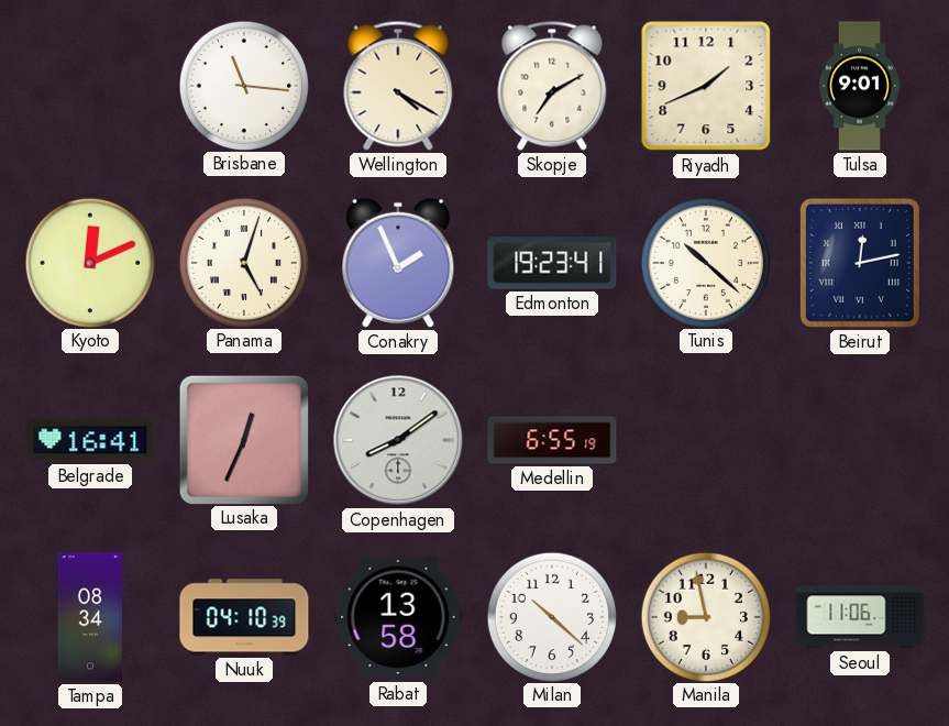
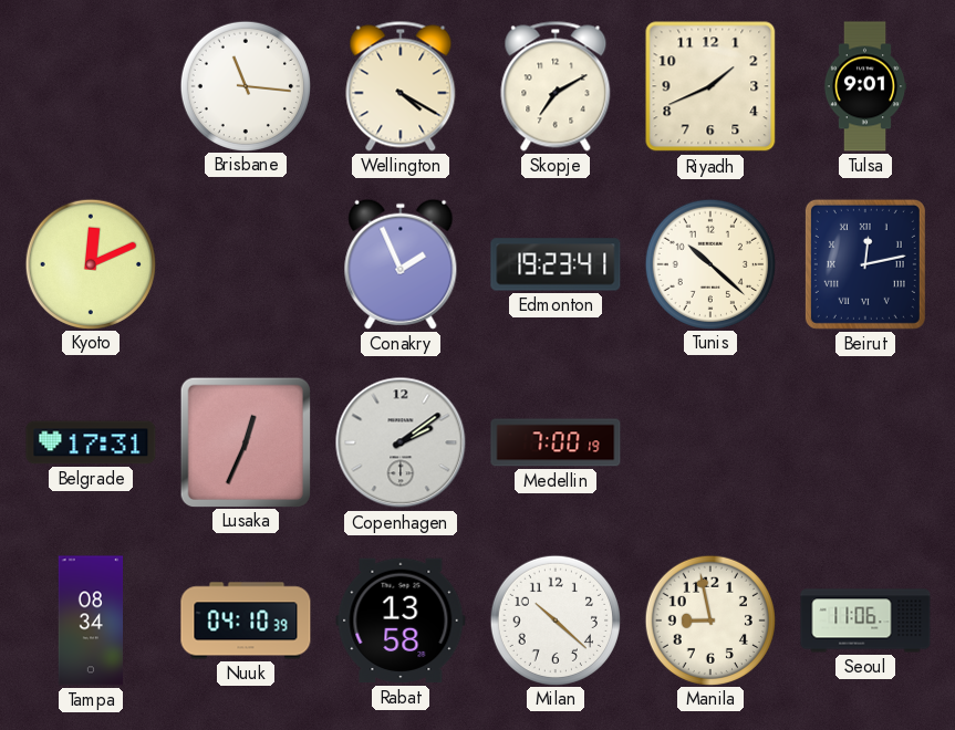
Panama: 5:03 -> none
Belgrade: 16:41 -> 17:31
Copenhagen: 8:09 -> 2:09
Medellin: 6:55 -> 7:00
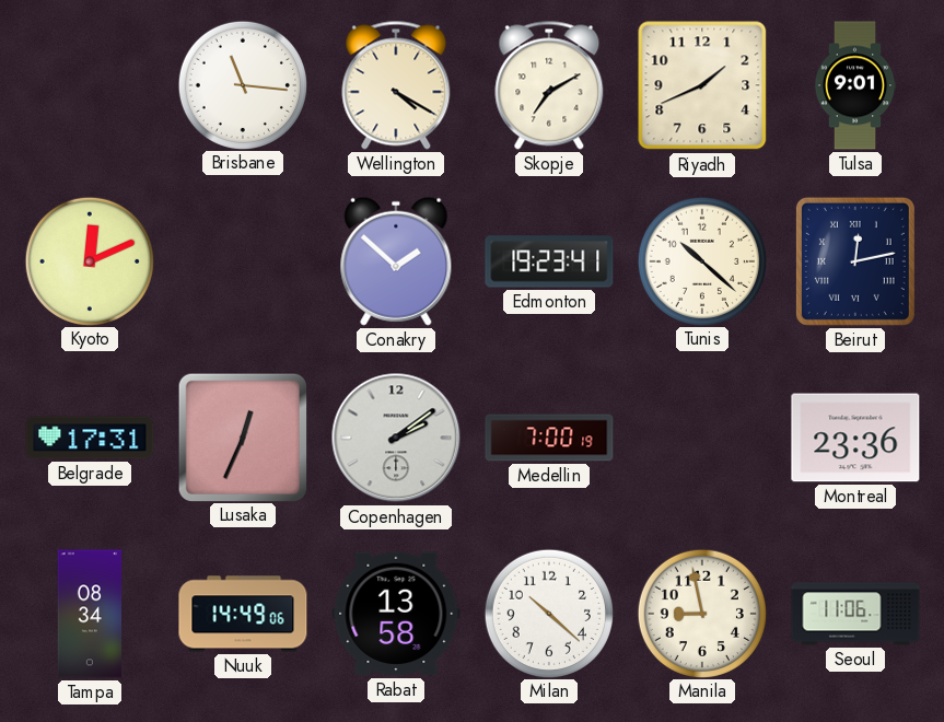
Conakry: 1:56 -> 1:52
Montreal: none -> 23:36
Nuuk: 04:10 -> 14:49
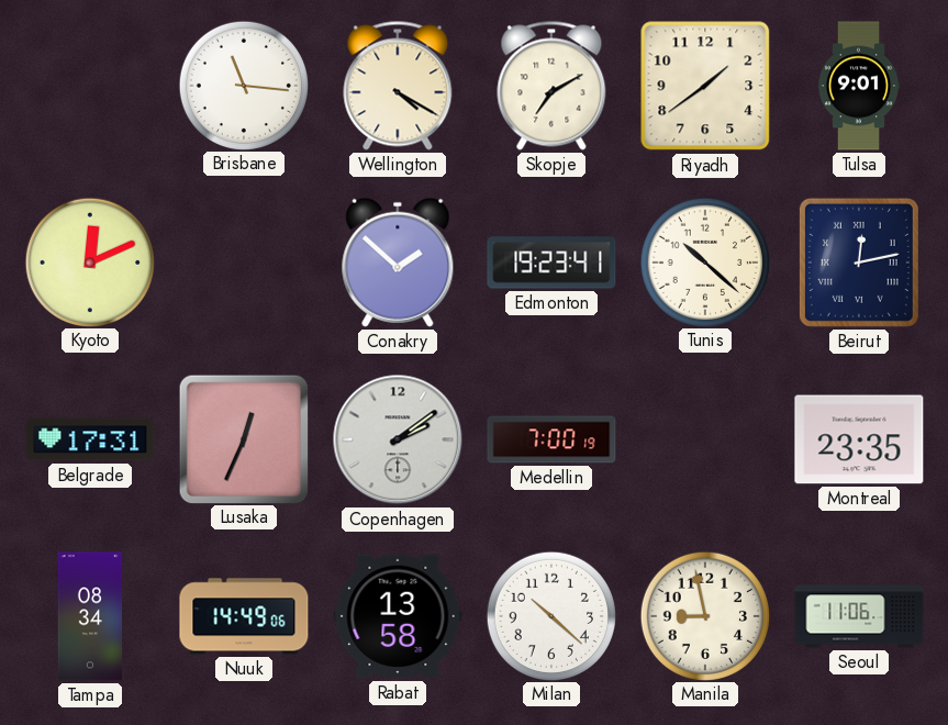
Riyadh: 1:41 -> 1:39
Montreal: 23:36 -> 23:35
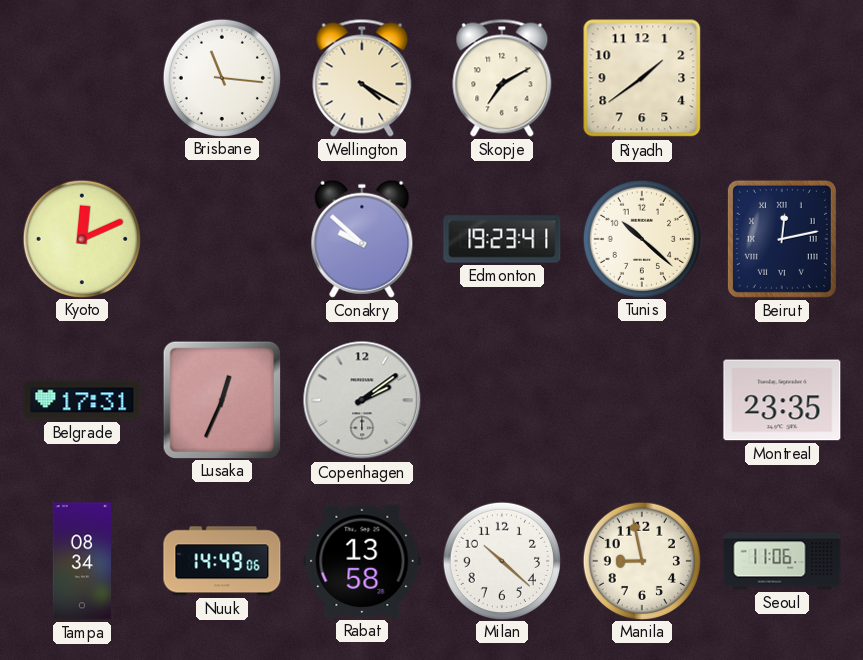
Tulsa: 9:01 -> none
Conakry: 1:52 -> 9:52
Medellin: 7:00 -> none
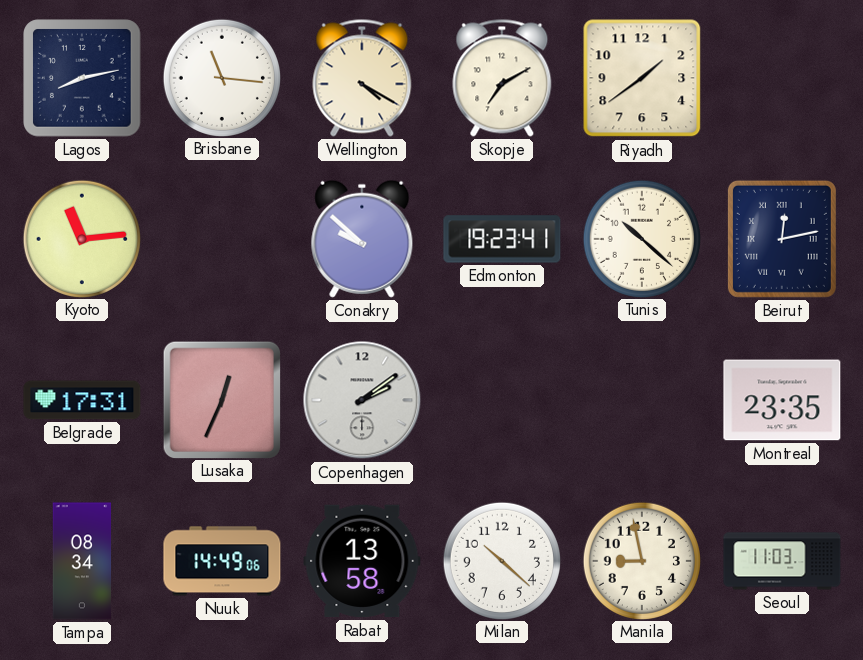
Lagos: none -> 8:13
Kyoto: 12:11 -> 11:14
Seoul: 11:06 -> 11:03
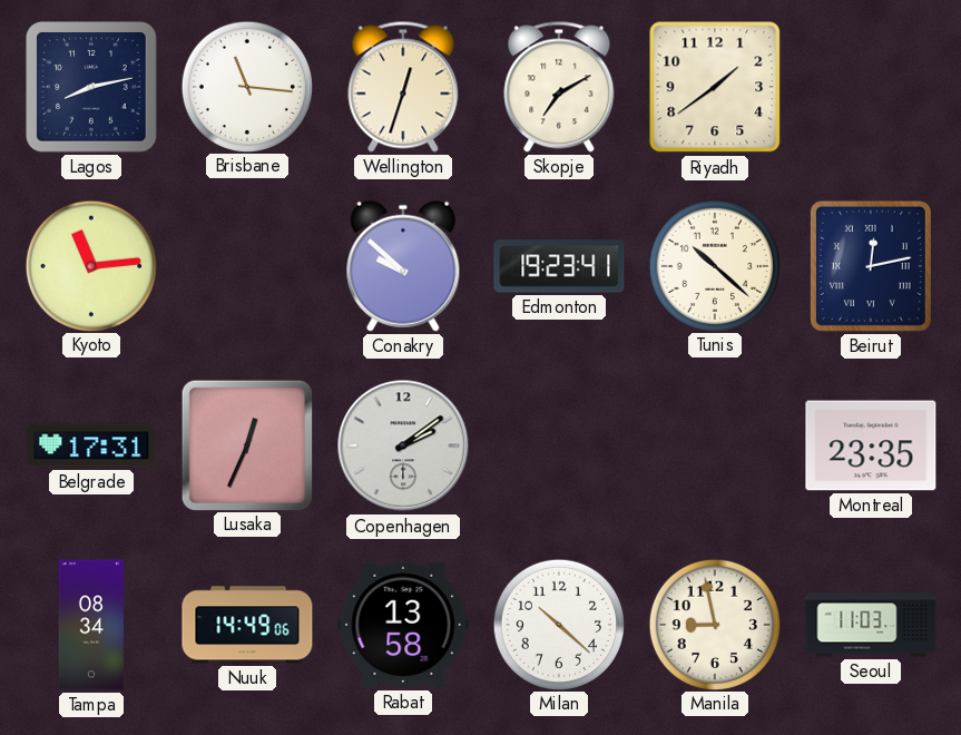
Wellington: 4:20 -> 12:33
